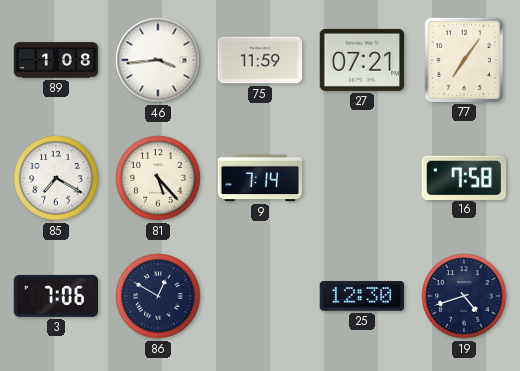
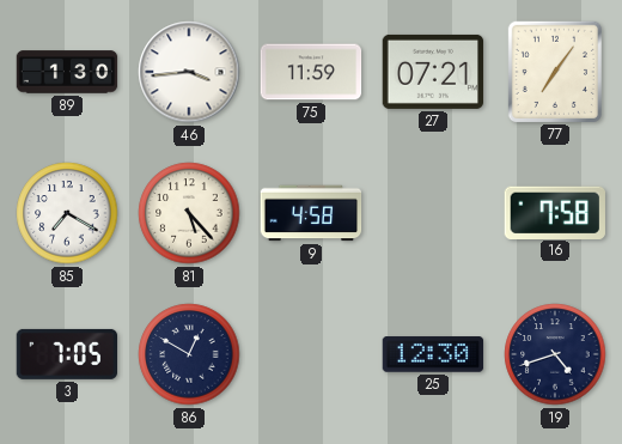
89: 1:08 -> 1:30
9: 7:14 -> 4:58
3: 7:06 -> 7:05
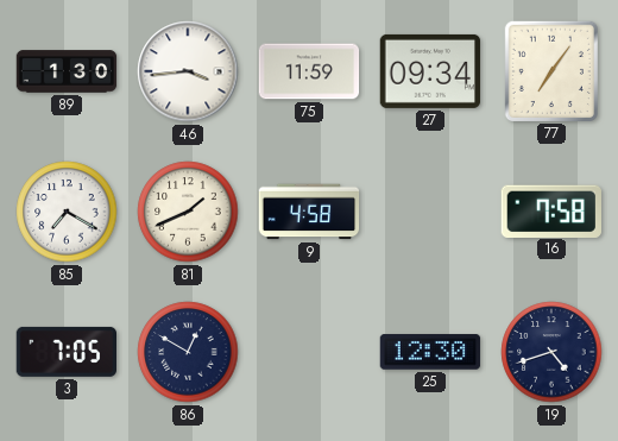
27: 07:21 -> 09:34
81: 5:23 -> 1:41
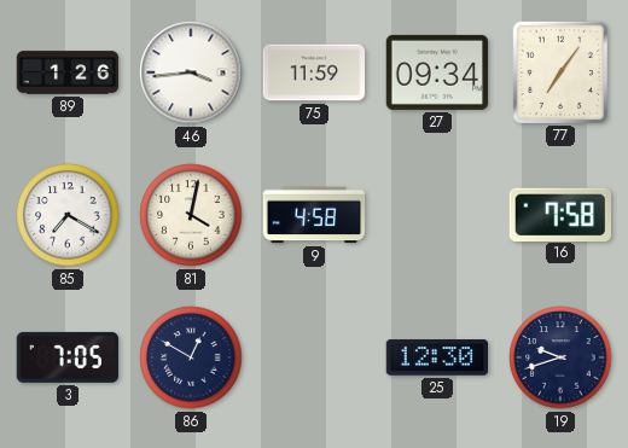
89: 1:30 -> 1:26
81: 1:41 -> 4:02
19: 4:42 -> 9:42
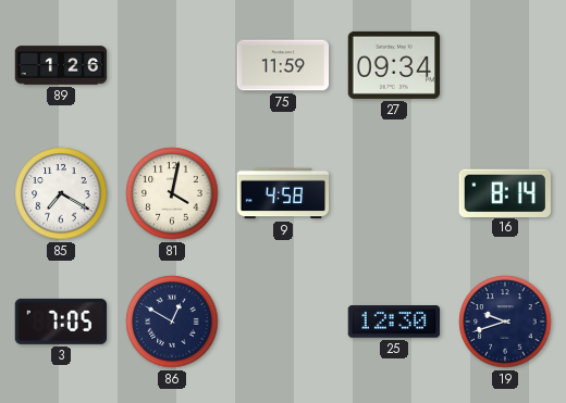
46: 3:44 -> none
77: 7:06 -> none
16: 7:58 -> 8:14
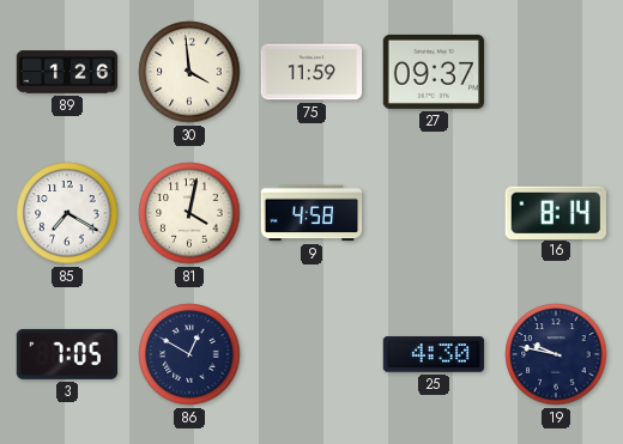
30: none -> 3:59
27: 09:34 -> 09:37
25: 12:30 -> 4:30
19: 9:42 -> 9:47
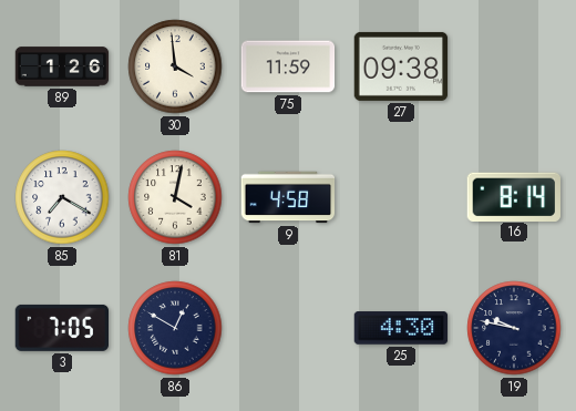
27: 09:37 -> 09:38
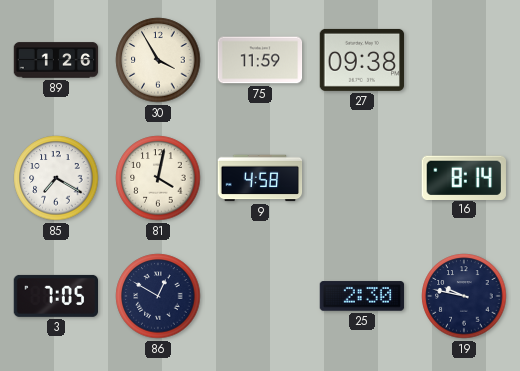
30: 3:59 -> 3:55
25: 4:30 -> 2:30
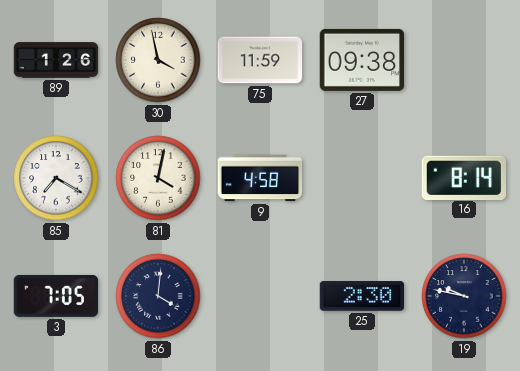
30: 3:55 -> 3:58
86: 12:50 -> 4:01
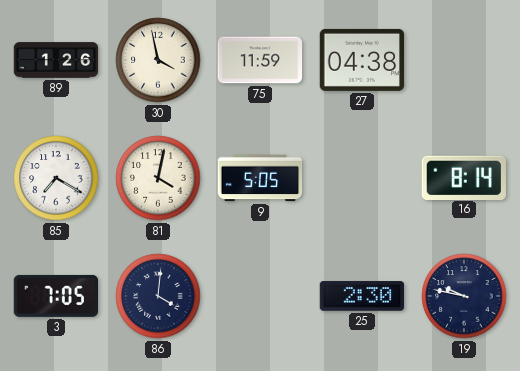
27: 09:38 -> 04:38
9: 4:58 -> 5:05
